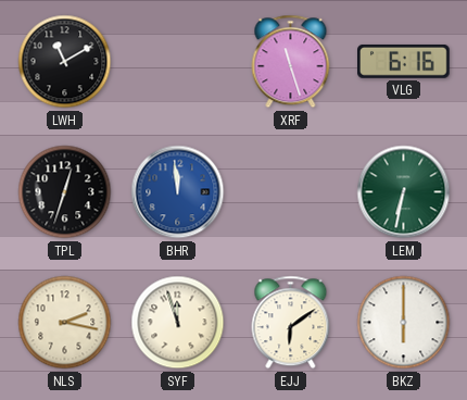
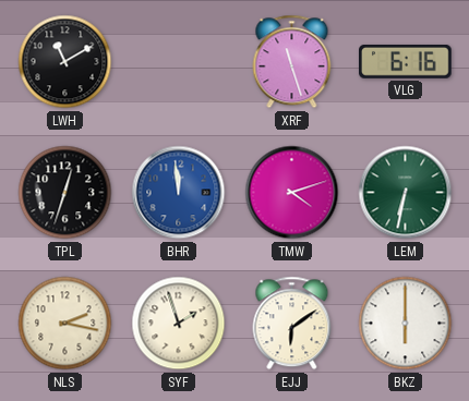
TMW: none -> 4:12
SYF: 11:57 -> 1:57
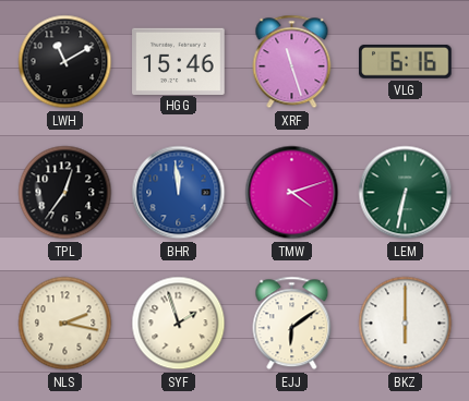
HGG: none -> 15:46
TPL: 12:33 -> 12:36
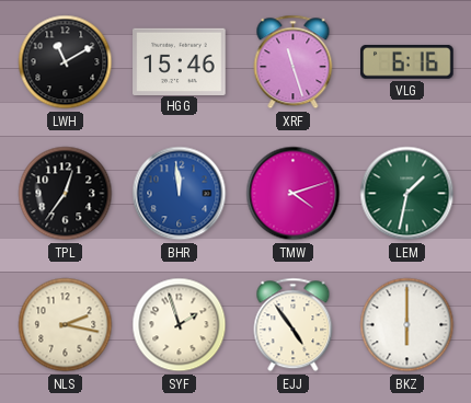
LEM: 6:32 -> 1:32
EJJ: 6:09 -> 4:54
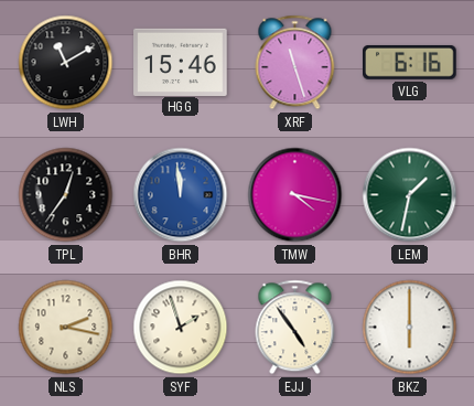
TMW: 4:12 -> 4:17
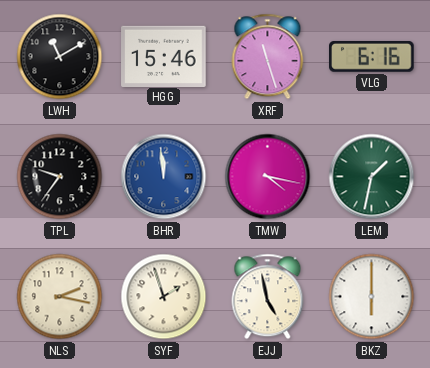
TPL: 12:36 -> 9:36
EJJ: 4:54 -> 4:58
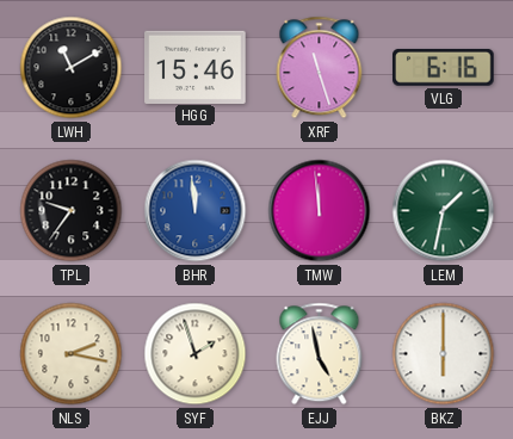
TMW: 4:17 -> 11:59
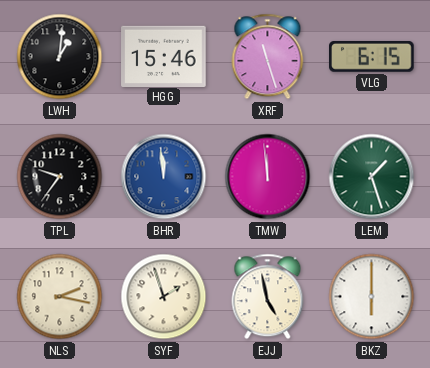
LWH: 11:10 -> 1:01
VLG: 6:16 -> 6:15
LEM: 1:32 -> 1:27
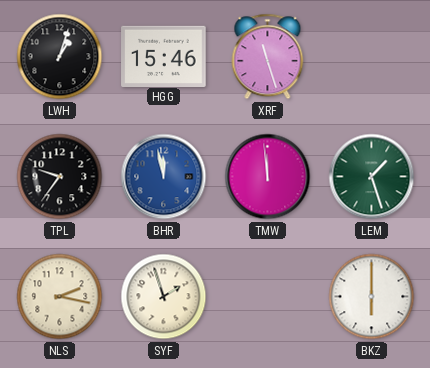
LWH: 1:01 -> 1:03
VLG: 6:15 -> none
BHR: 11:59 -> 11:58
EJJ: 4:58 -> none
